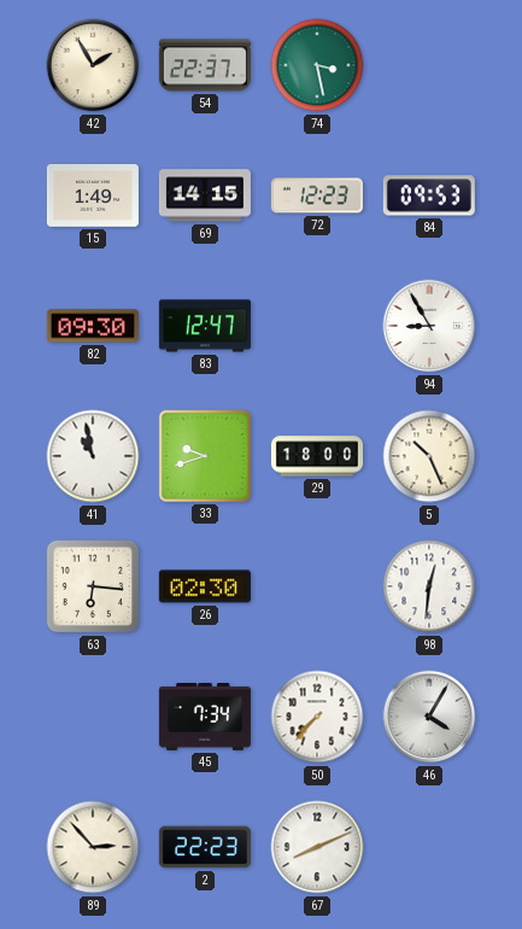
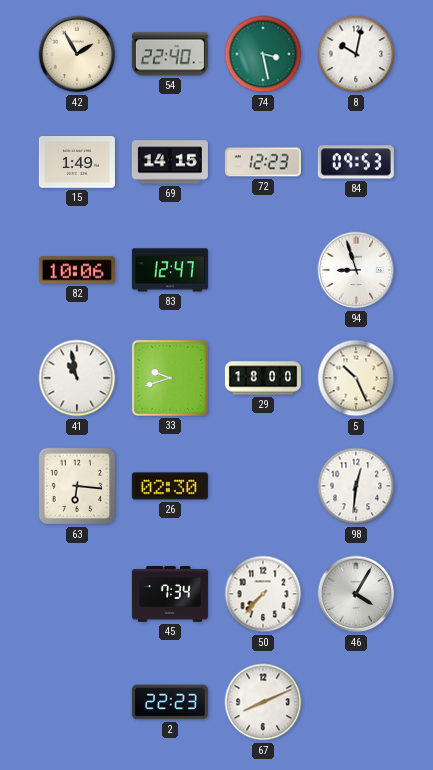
54: 22:37 -> 22:40
8: none -> 10:02
82: 09:30 -> 10:06
94: 8:55 -> 8:57
89: 2:53 -> none
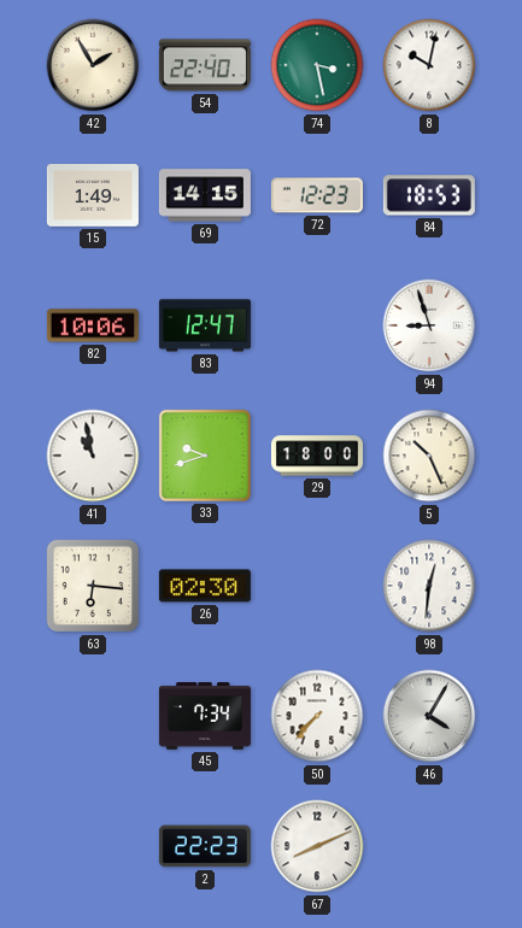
84: 09:53 -> 18:53
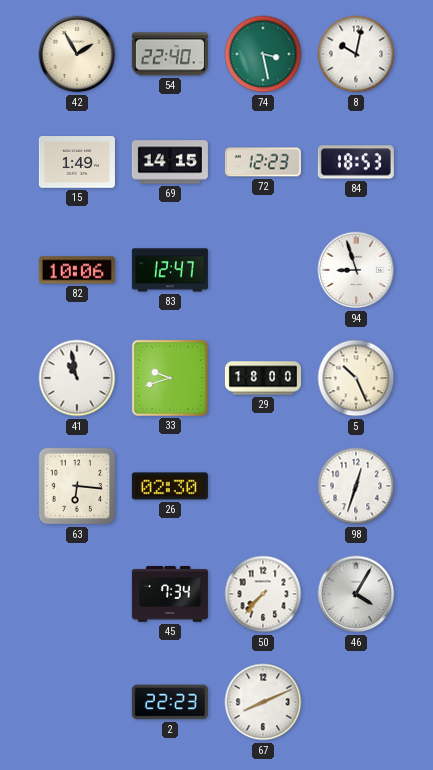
98: 12:31 -> 12:33
